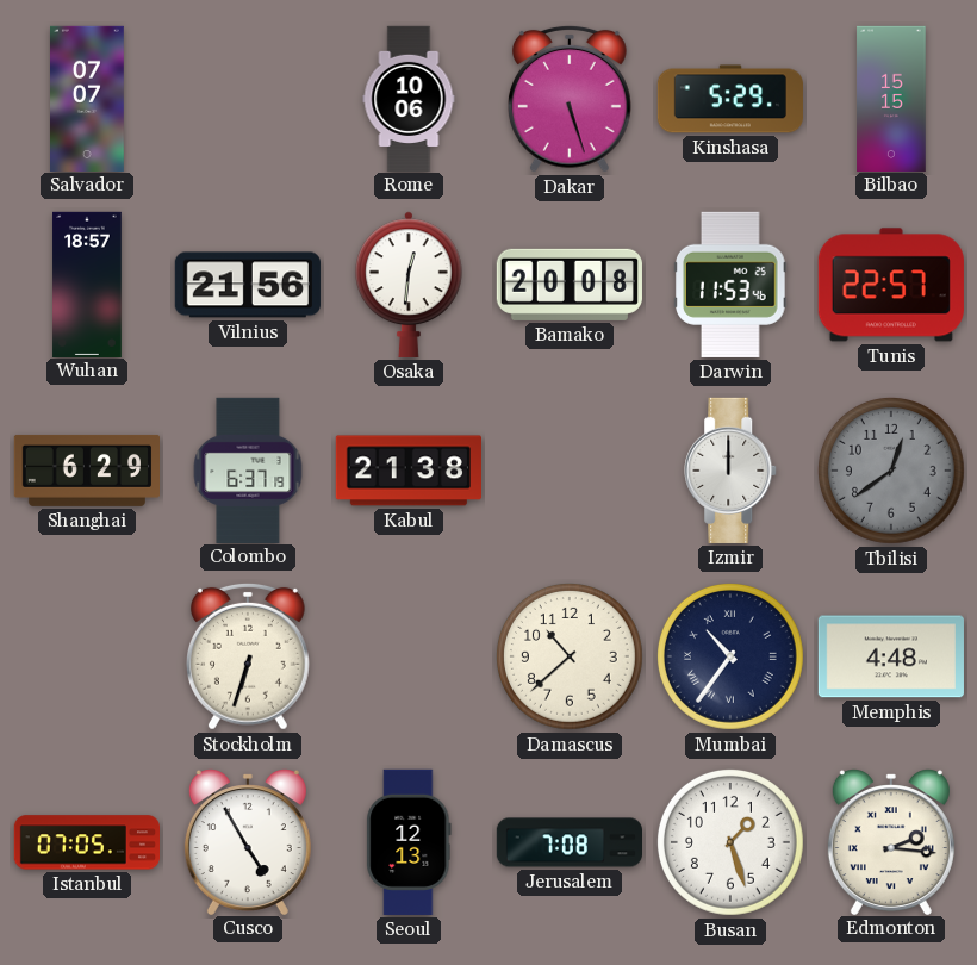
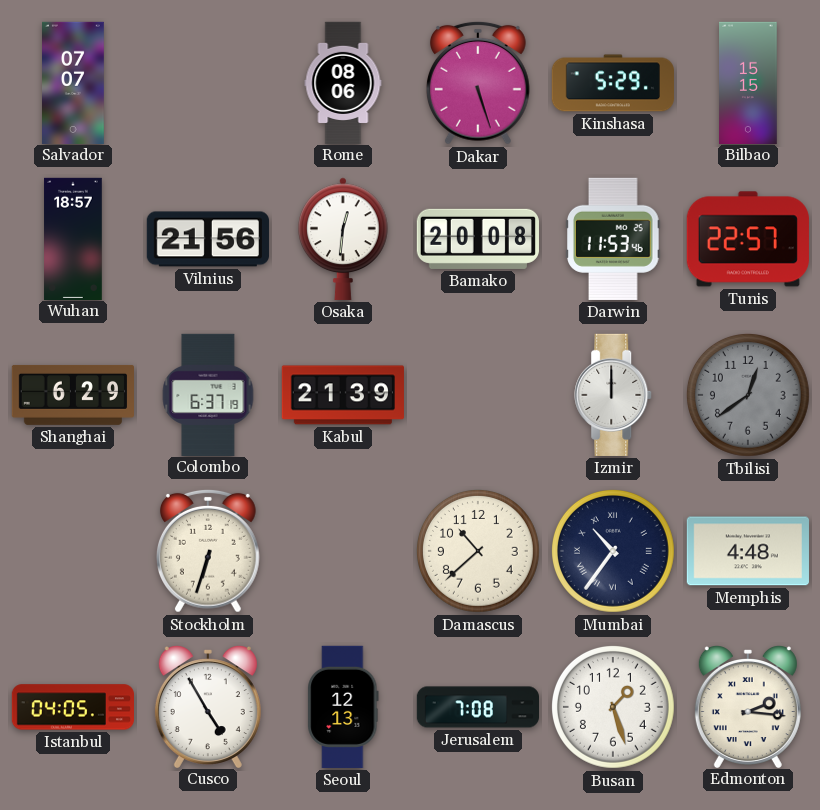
Rome: 10:06 -> 08:06
Kabul: 21:38 -> 21:39
Istanbul: 07:05 -> 04:05
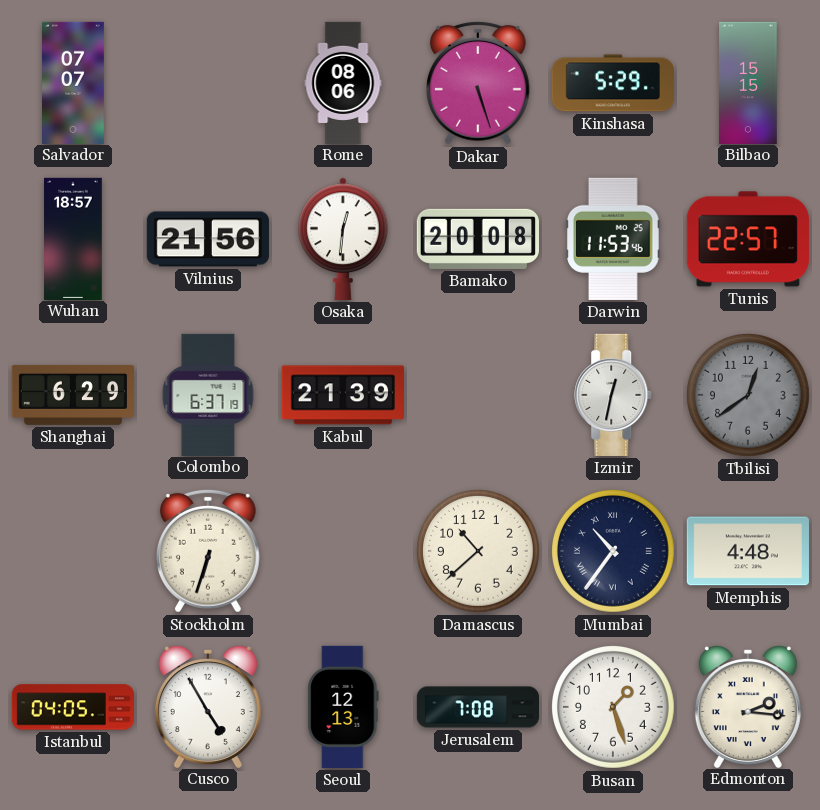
Izmir: 12:00 -> 12:32
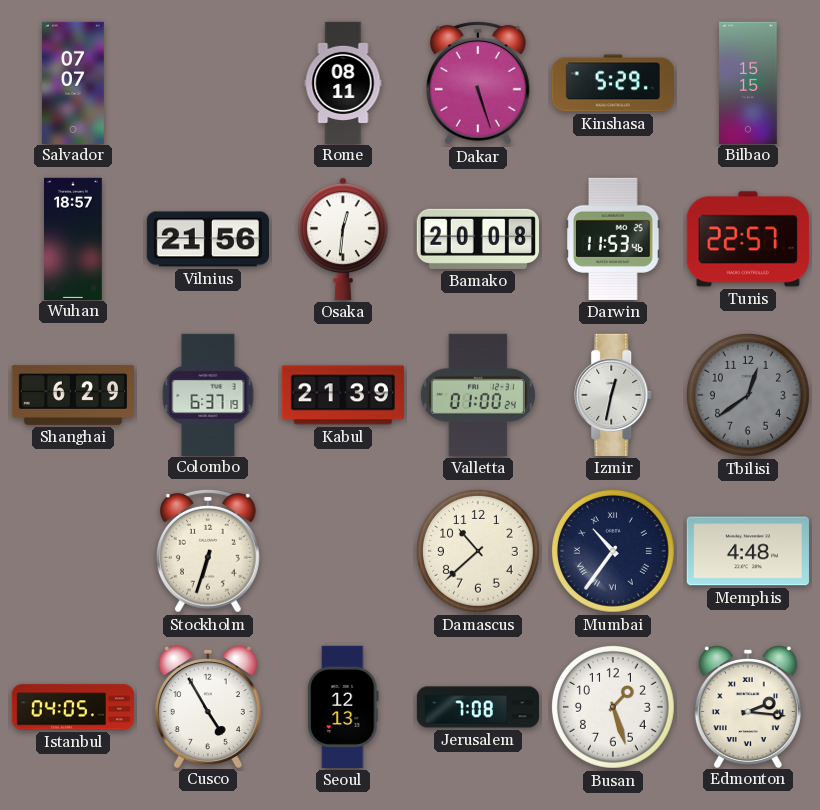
Rome: 08:06 -> 08:11
Valletta: none -> 01:00
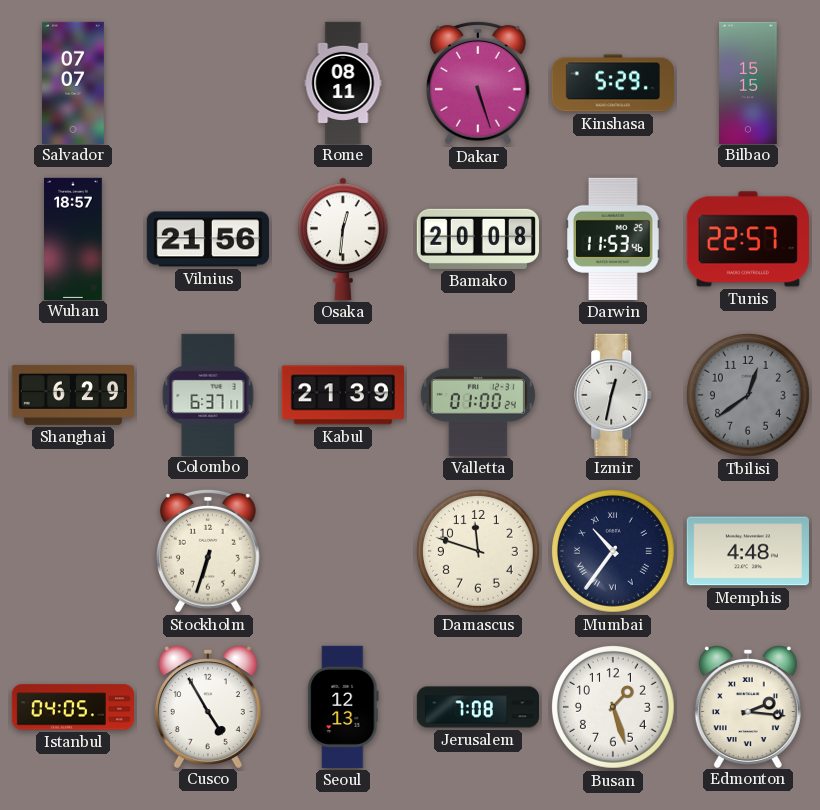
Colombo: 6:37:19 -> 6:37:11
Damascus: 10:38 -> 11:48
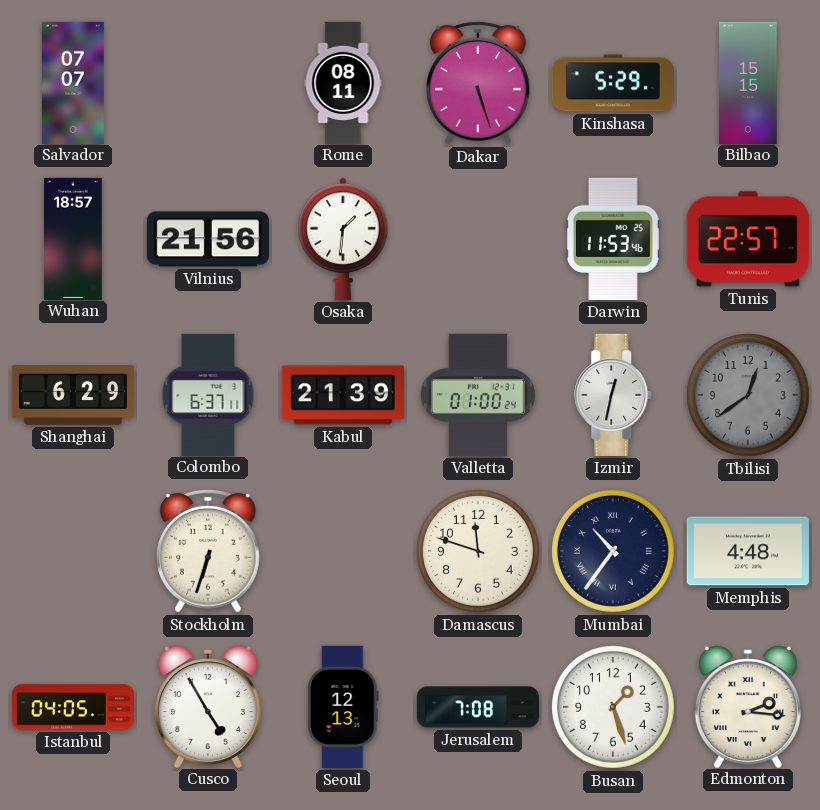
Osaka: 12:31 -> 1:31
Bamako: 20:08 -> none
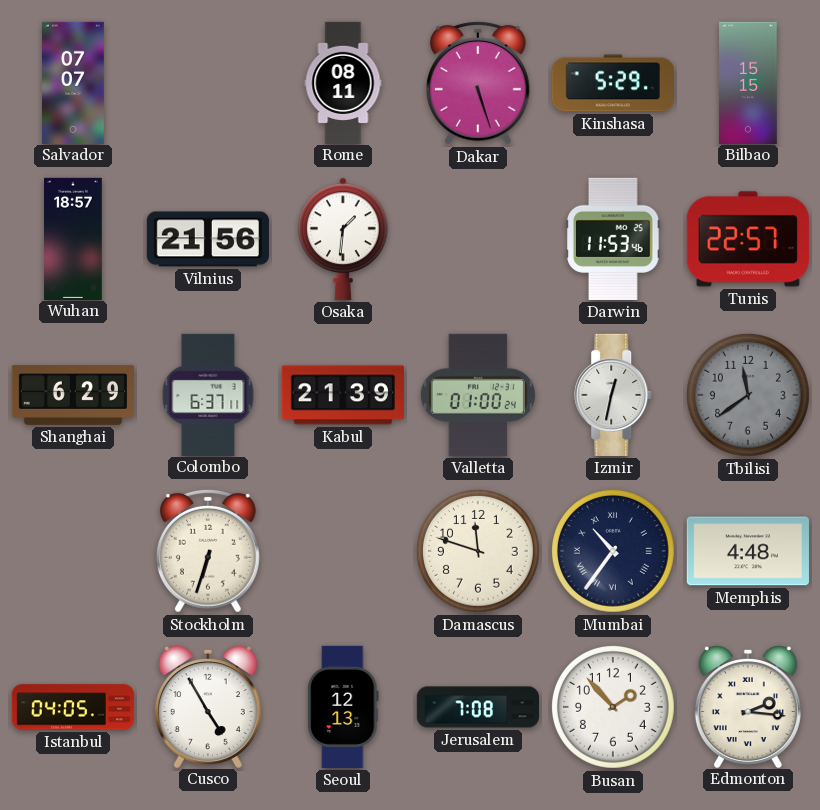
Tbilisi: 12:39 -> 11:39
Busan: 1:27 -> 1:53
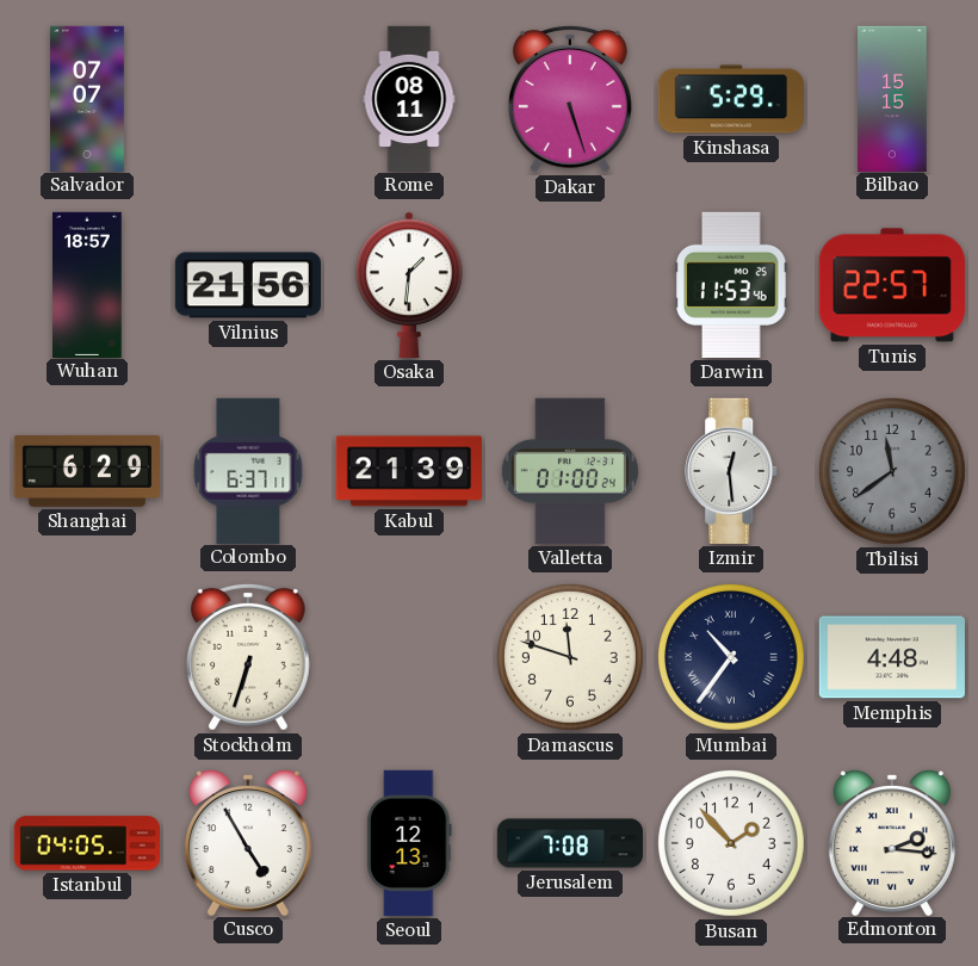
Izmir: 12:32 -> 12:29
